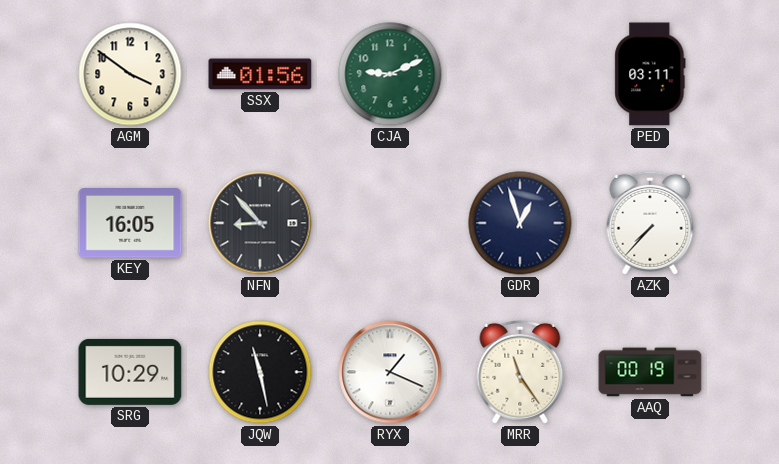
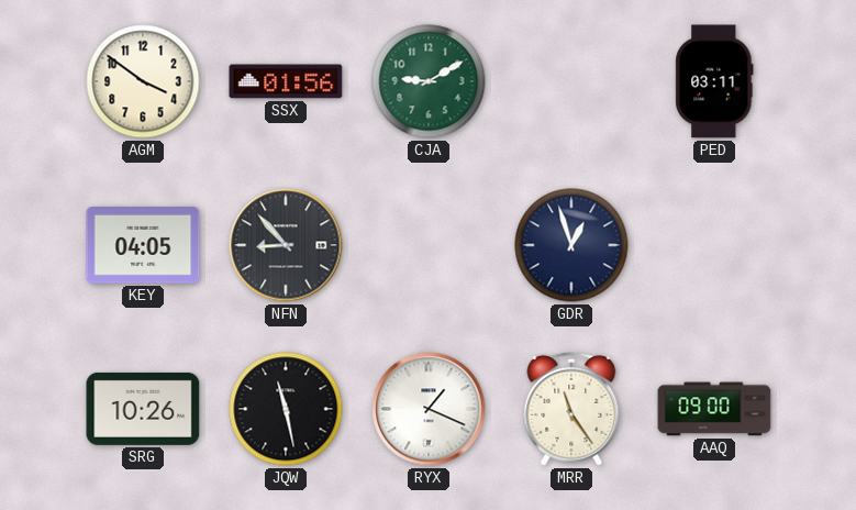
CJA: 9:11 -> 9:10
KEY: 16:05 -> 04:05
AZK: 7:37 -> none
SRG: 10:29 -> 10:26
AAQ: 00:19 -> 09:00
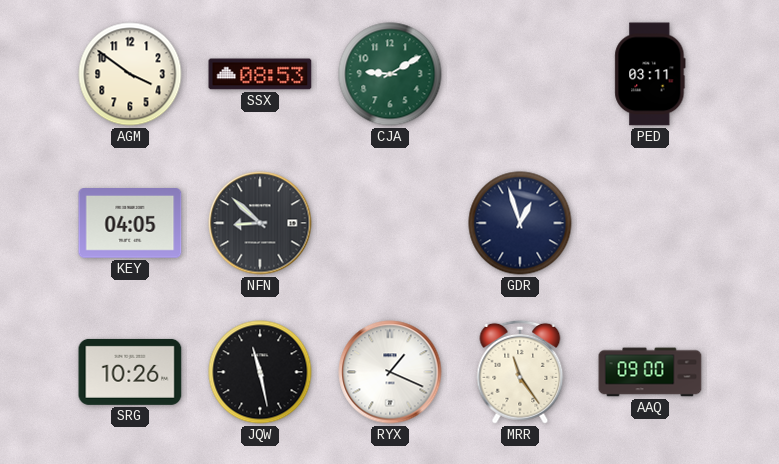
SSX: 01:56 -> 08:53
NFN: 8:53 -> 8:52
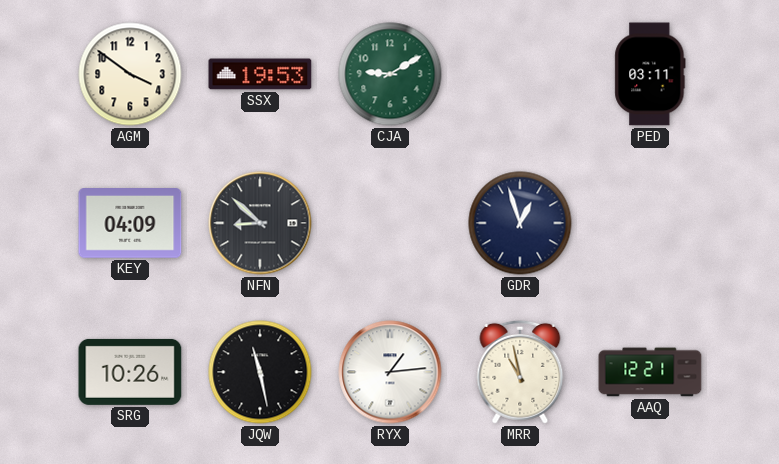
SSX: 08:53 -> 19:53
KEY: 04:05 -> 04:09
RYX: 1:19 -> 1:14
MRR: 11:24 -> 10:58
AAQ: 09:00 -> 12:21
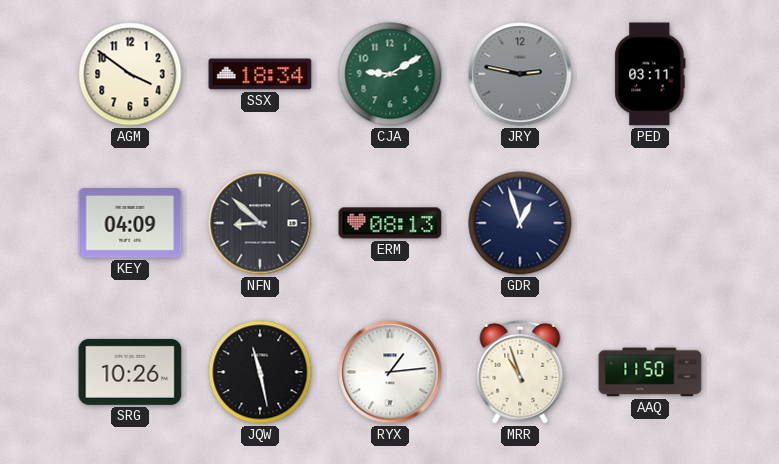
SSX: 19:53 -> 18:34
JRY: none -> 2:47
ERM: none -> 08:13
MRR: 10:58 -> 10:57
AAQ: 12:21 -> 11:50
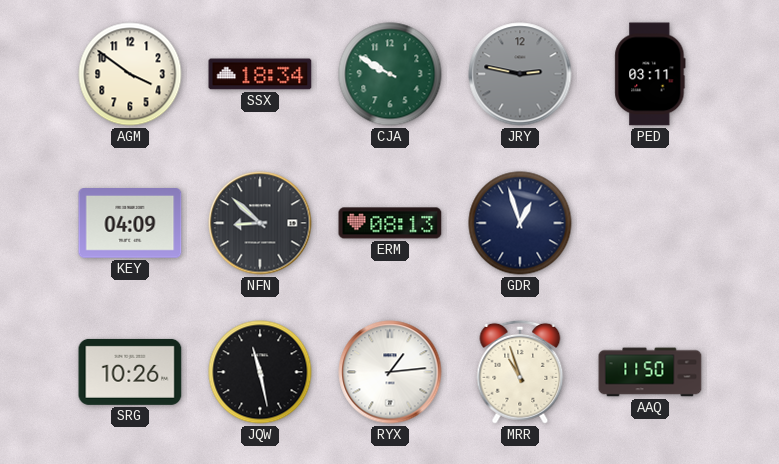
CJA: 9:10 -> 9:50
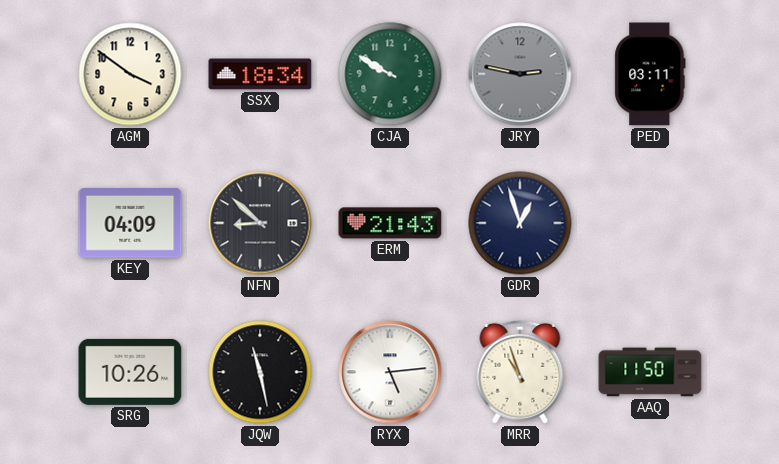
ERM: 08:13 -> 21:43
RYX: 1:14 -> 5:14
